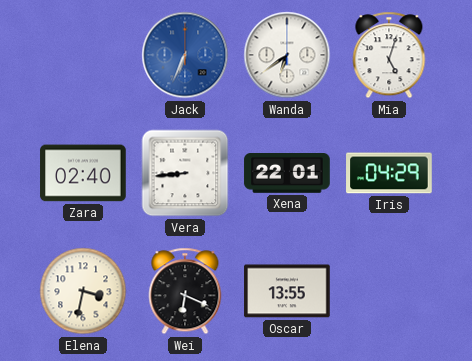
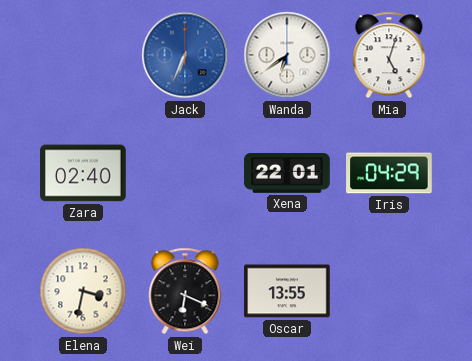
Vera: 8:44 -> none
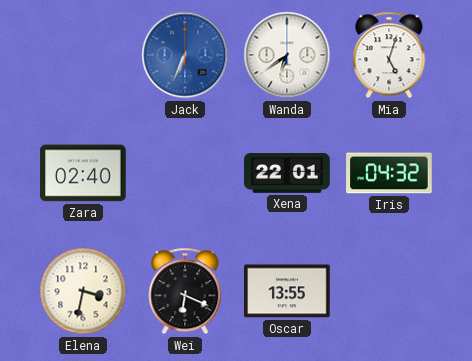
Iris: 04:29 -> 04:32
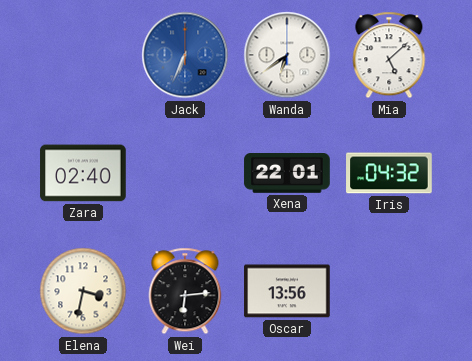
Mia: 5:03 -> 5:08
Wei: 6:19 -> 6:14
Oscar: 13:55 -> 13:56
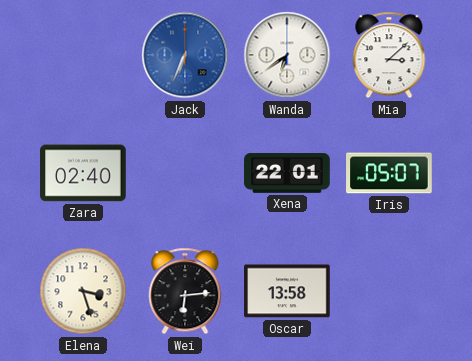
Mia: 5:08 -> 3:08
Iris: 04:32 -> 05:07
Elena: 3:32 -> 3:27
Oscar: 13:56 -> 13:58
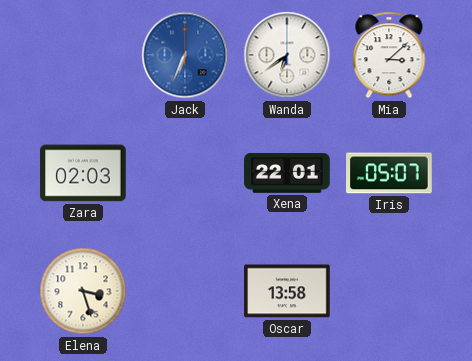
Zara: 02:40 -> 02:03
Wei: 6:14 -> none
